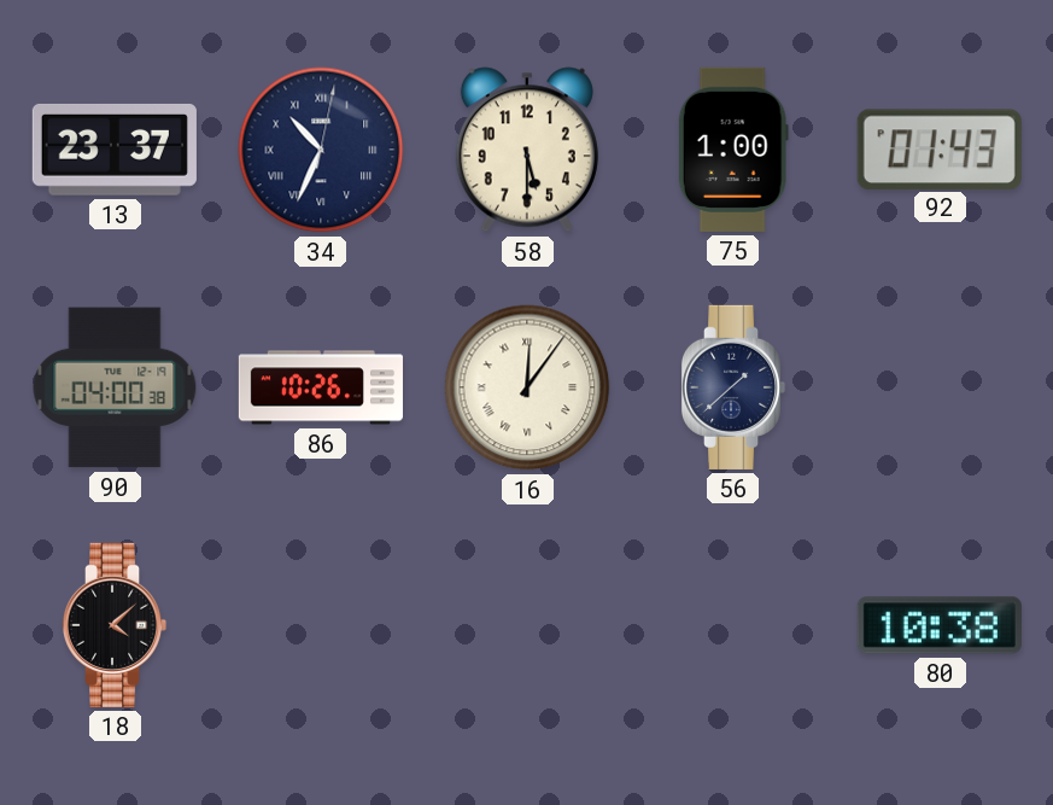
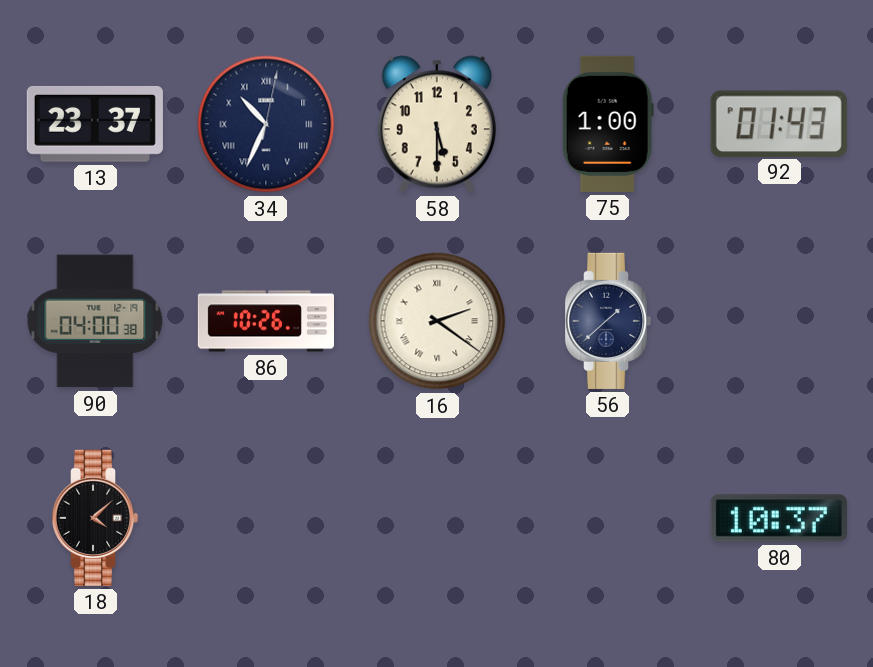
16: 12:06 -> 2:21
80: 10:38 -> 10:37
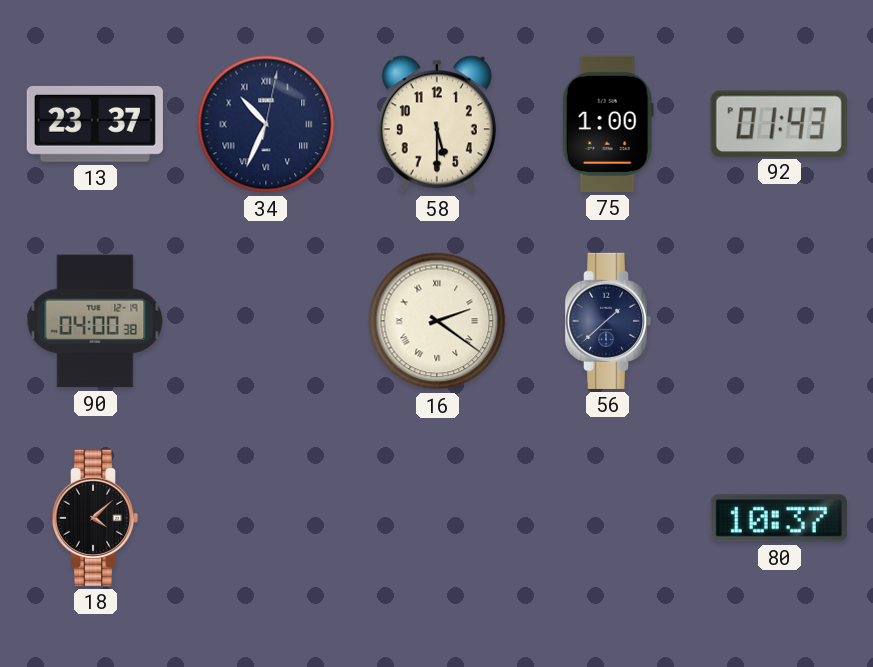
86: 10:26 -> none
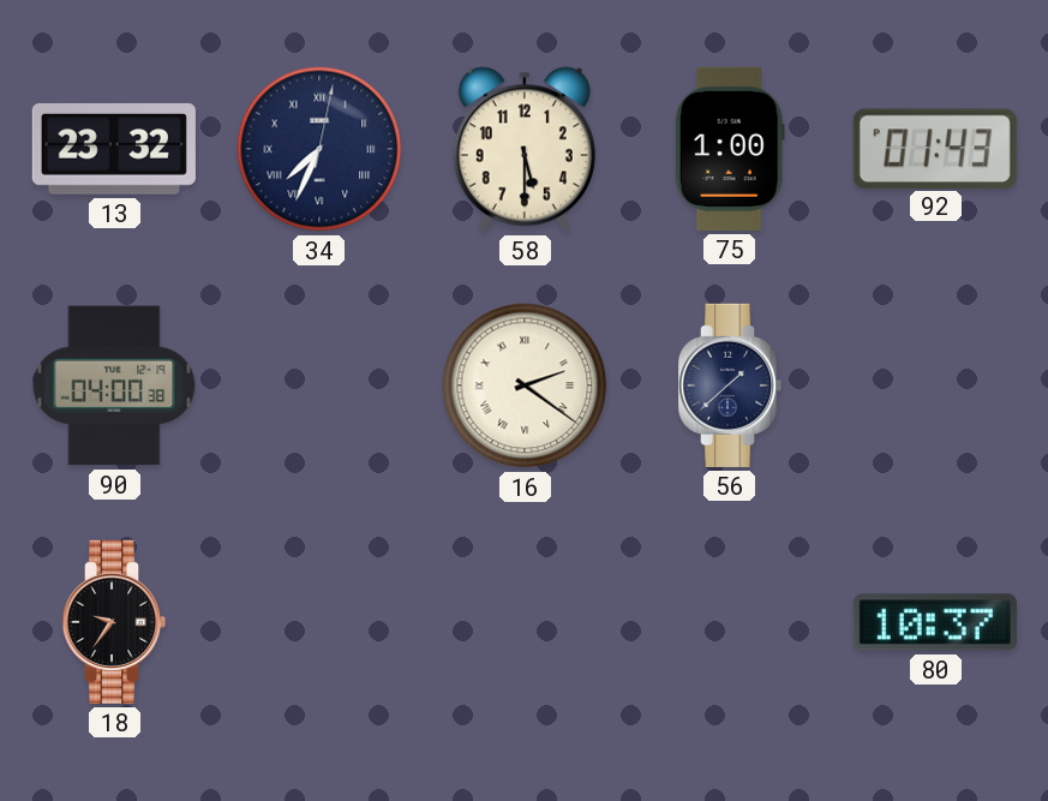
13: 23:37 -> 23:32
34: 10:34 -> 7:34
18: 4:08 -> 9:36
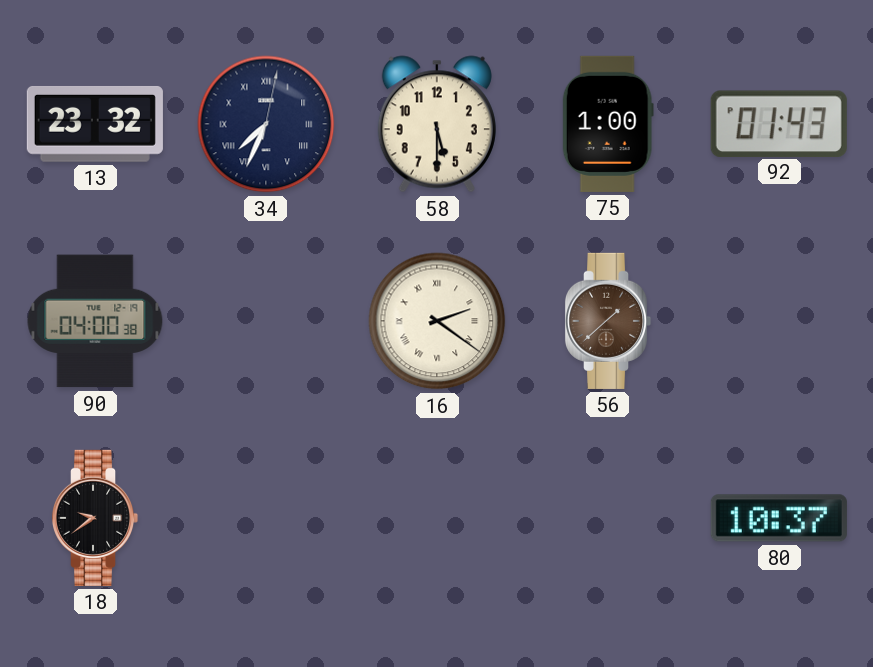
56 dial: navy -> brown
18: 9:36 -> 9:39
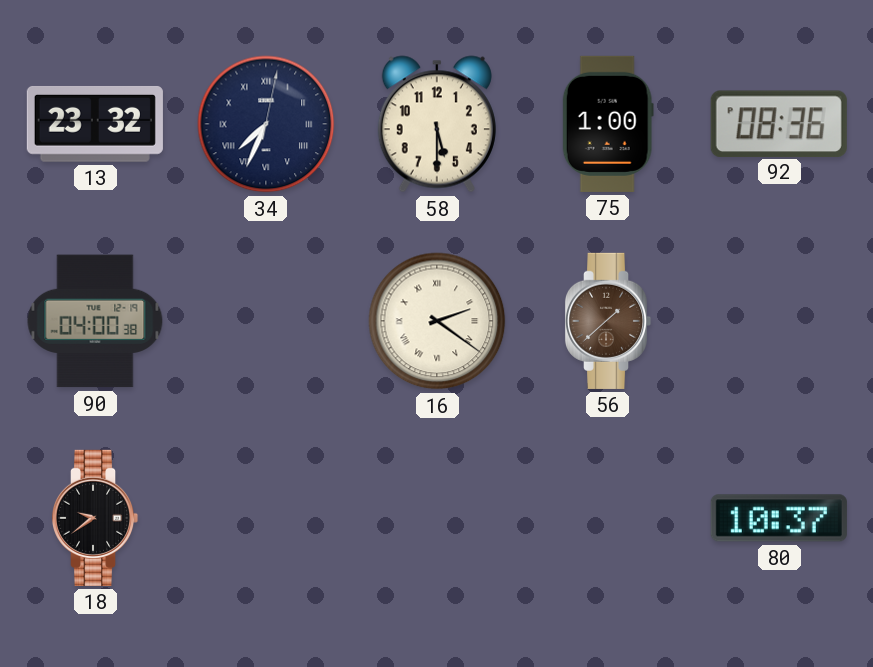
92: 01:43 -> 08:36
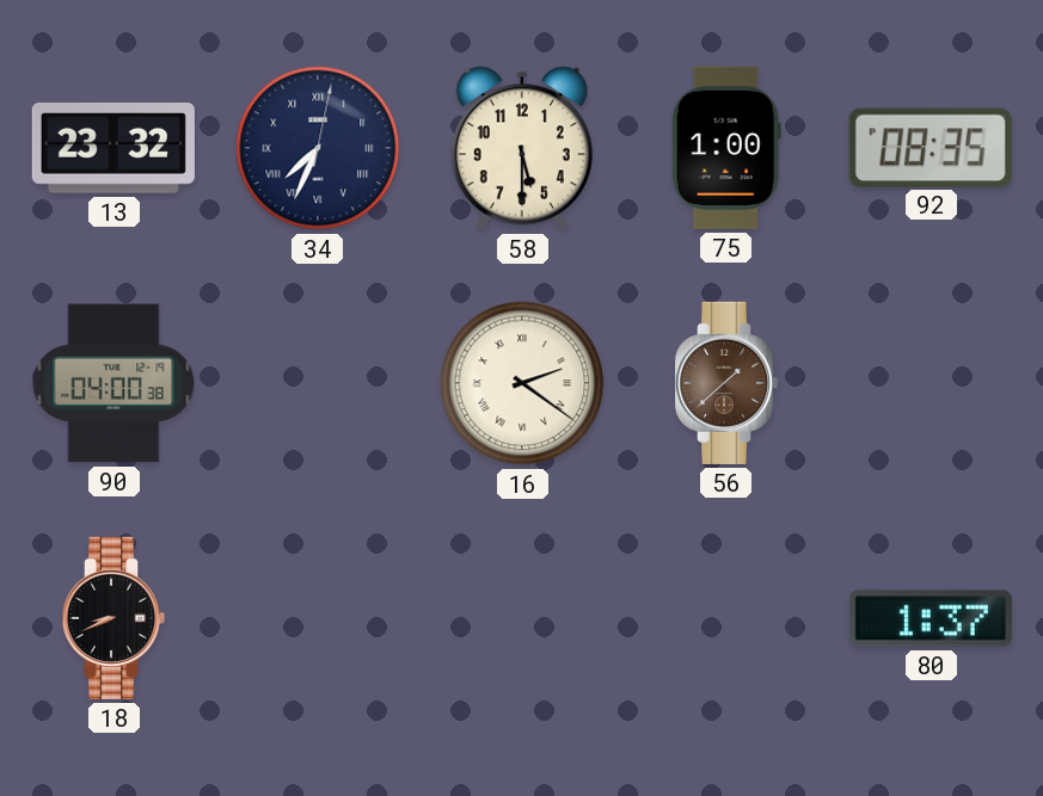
92: 08:36 -> 08:35
18: 9:39 -> 8:41
80: 10:37 -> 1:37
